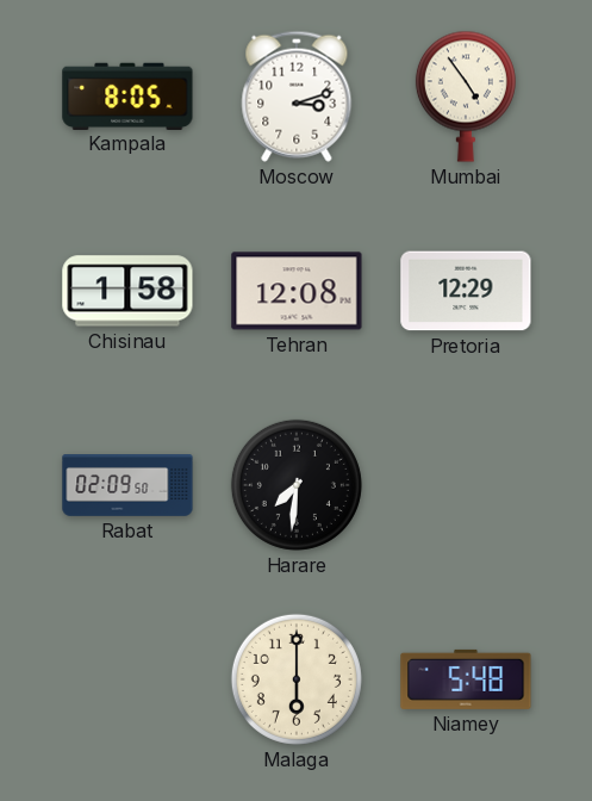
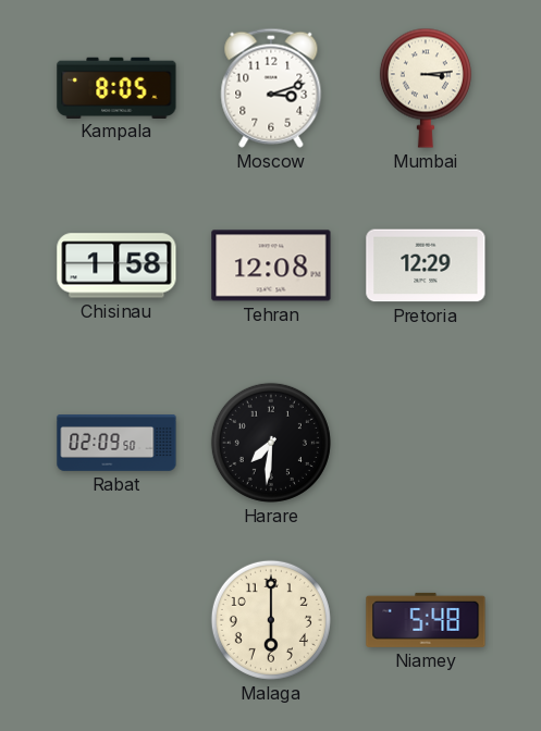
Mumbai: 4:54 -> 3:14
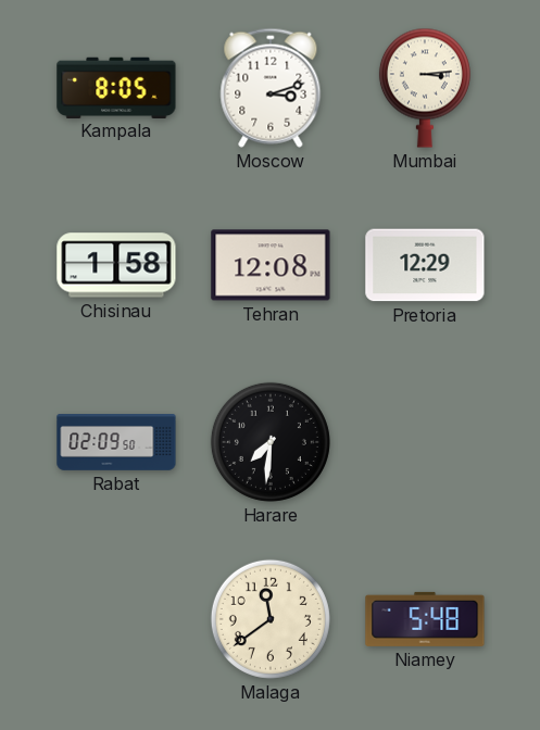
Malaga: 6:00 -> 11:39
